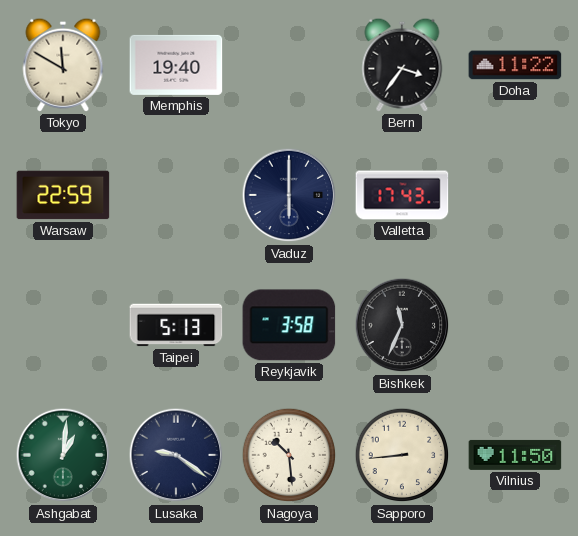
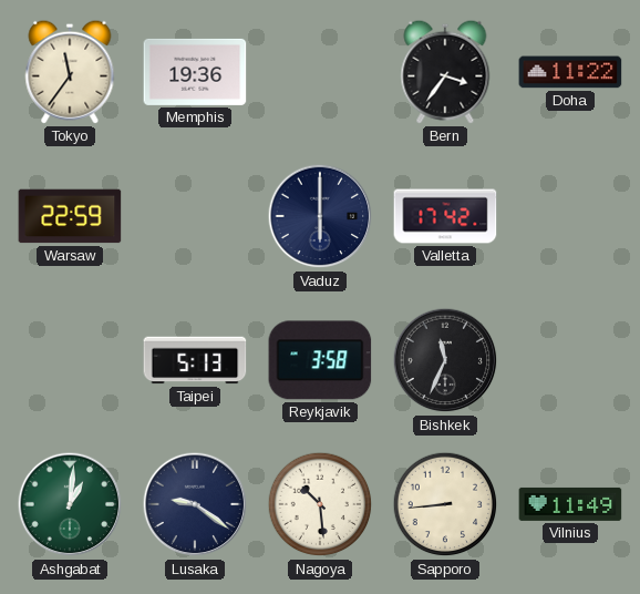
Tokyo: 11:50 -> 11:36
Memphis: 19:40 -> 19:36
Valletta: 17:43 -> 17:42
Vilnius: 11:50 -> 11:49
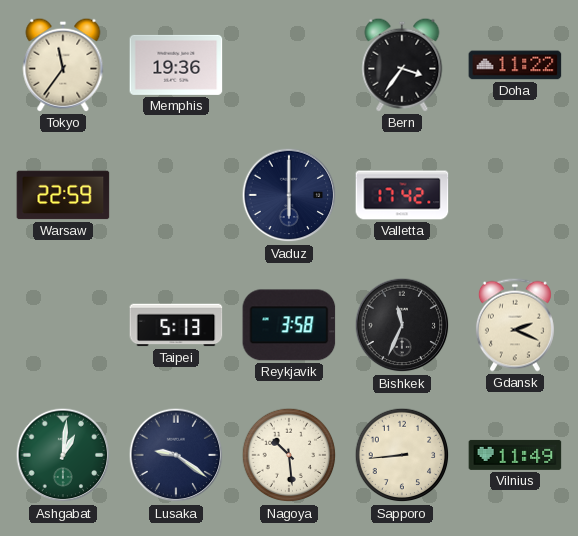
Gdansk: none -> 2:19
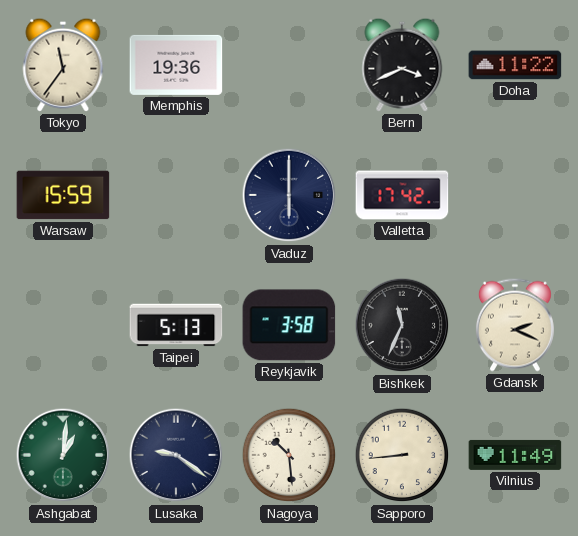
Bern: 3:36 -> 3:41
Warsaw: 22:59 -> 15:59
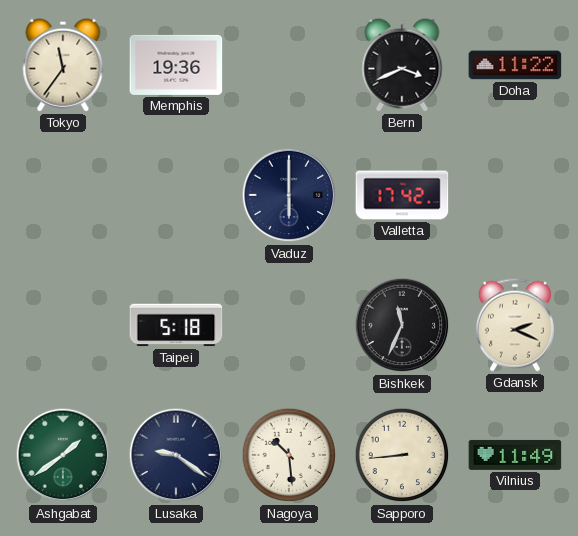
Warsaw: 15:59 -> none
Taipei: 5:13 -> 5:18
Reykjavik: 3:58 -> none
Ashgabat: 1:01 -> 1:39
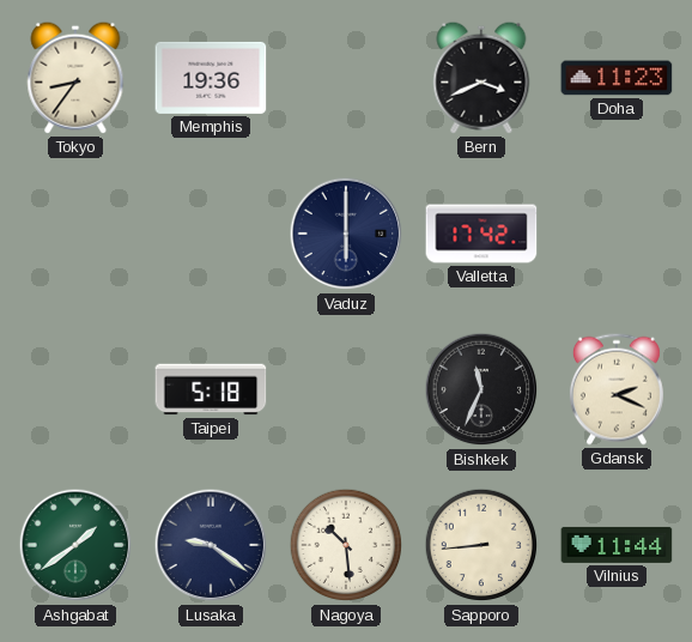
Tokyo: 11:36 -> 8:36
Doha: 11:22 -> 11:23
Vilnius: 11:49 -> 11:44
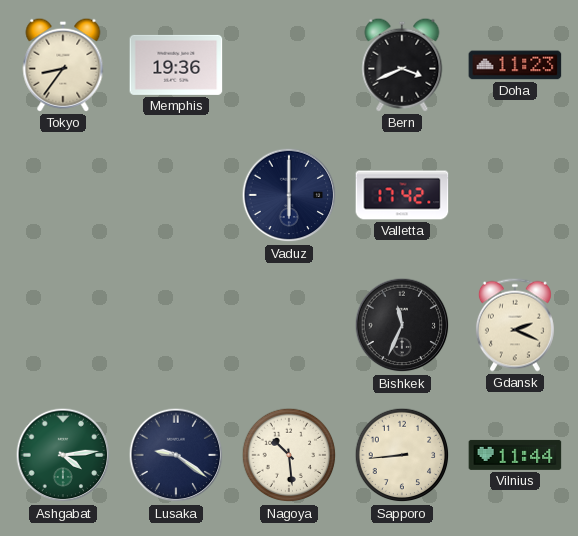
Taipei: 5:18 -> none
Ashgabat: 1:39 -> 4:14
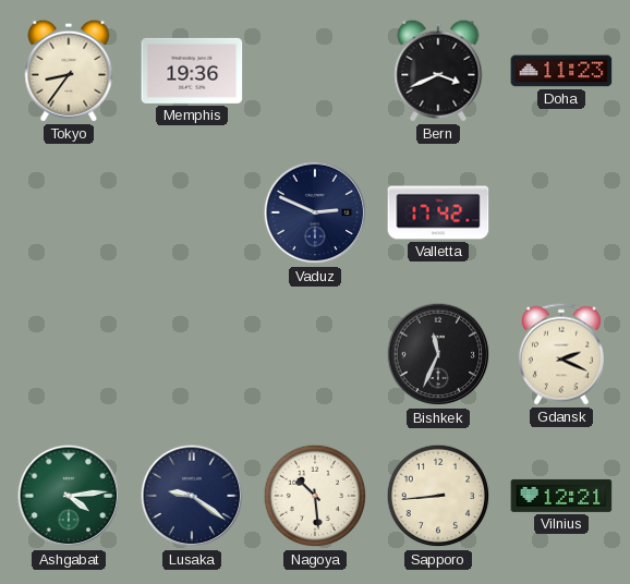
Vaduz: 6:00 -> 2:49
Vilnius: 11:44 -> 12:21
